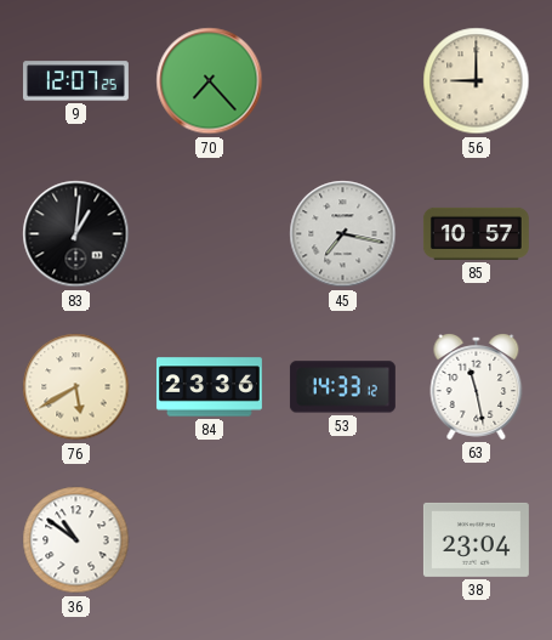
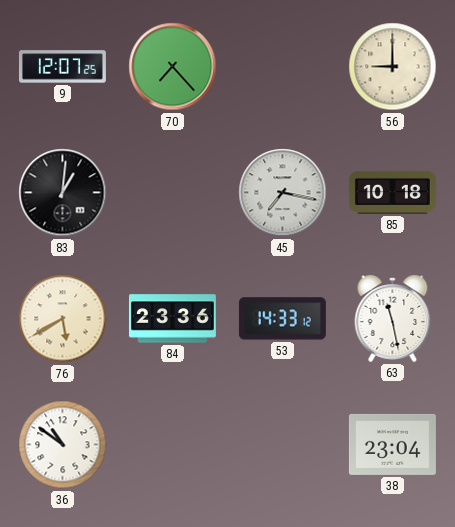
85: 10:57 -> 10:18
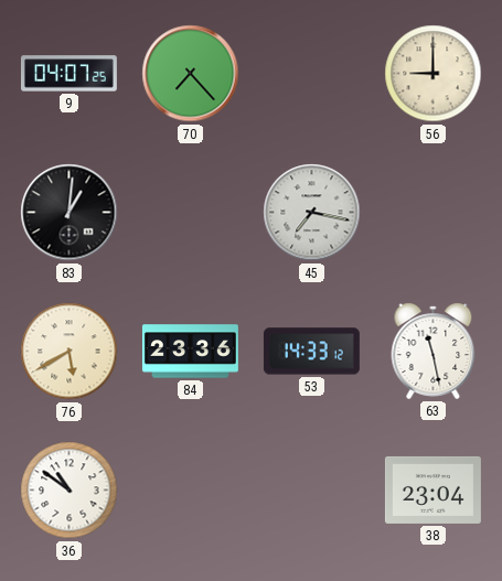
9: 12:07 -> 04:07
85: 10:18 -> none
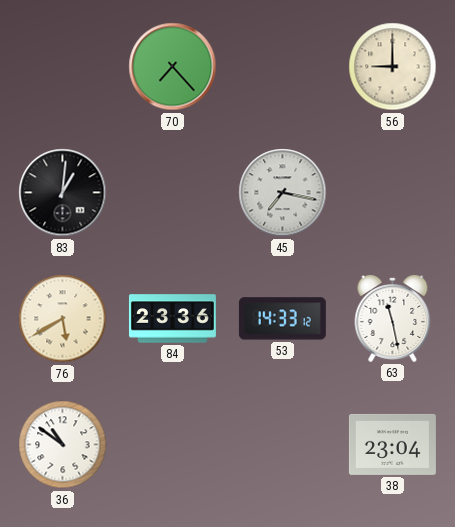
9: 04:07 -> none
